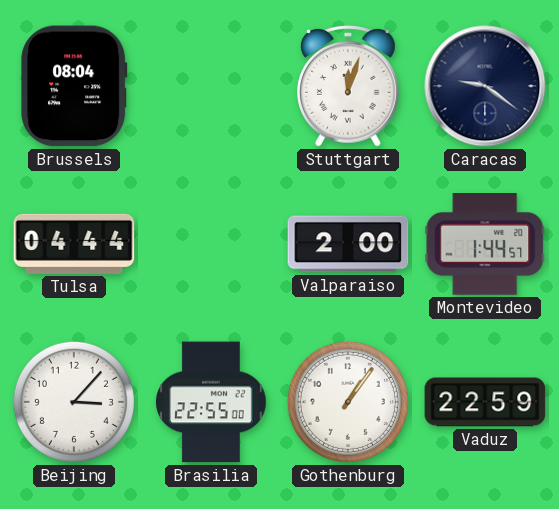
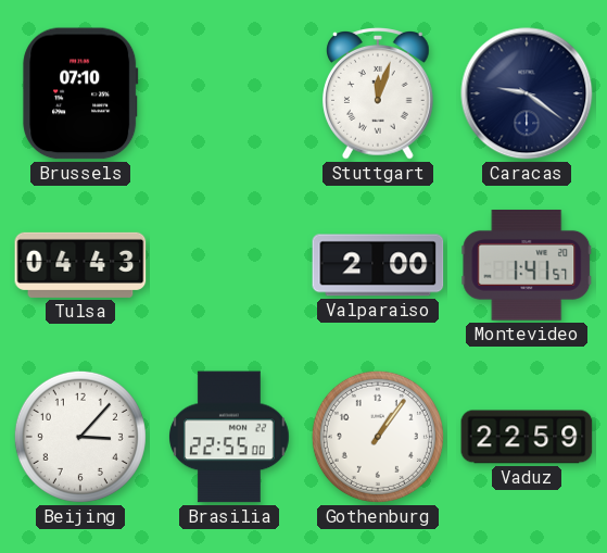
Brussels: 08:04 -> 07:10
Tulsa: 04:44 -> 04:43
Montevideo: 1:44 -> 1:41
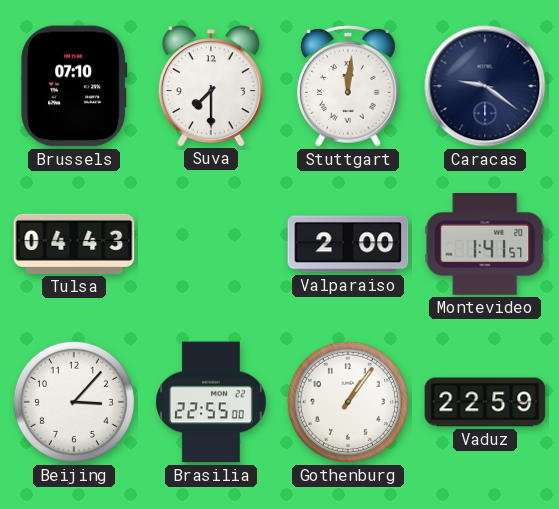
Suva: none -> 7:30
Stuttgart: 12:03 -> 12:01
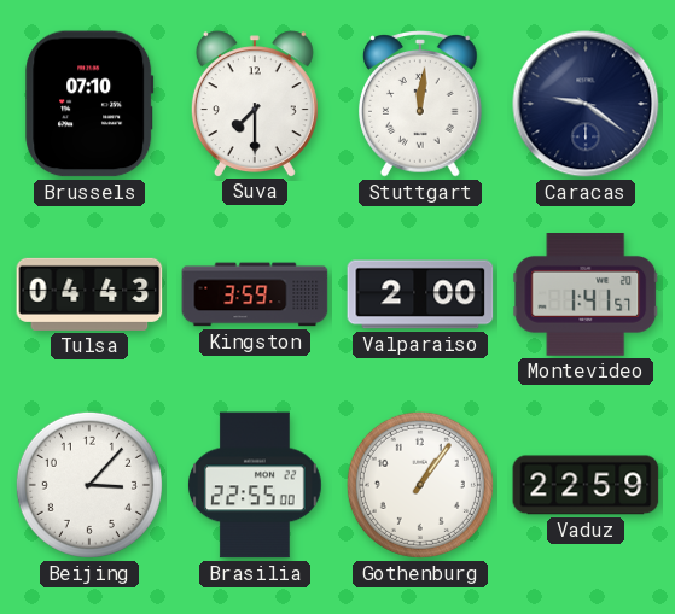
Kingston: none -> 3:59
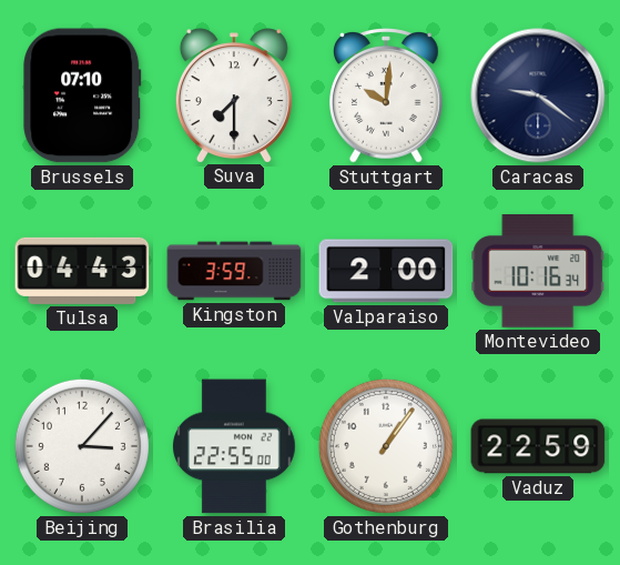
Stuttgart: 12:01 -> 10:01
Montevideo: 1:41 -> 10:16
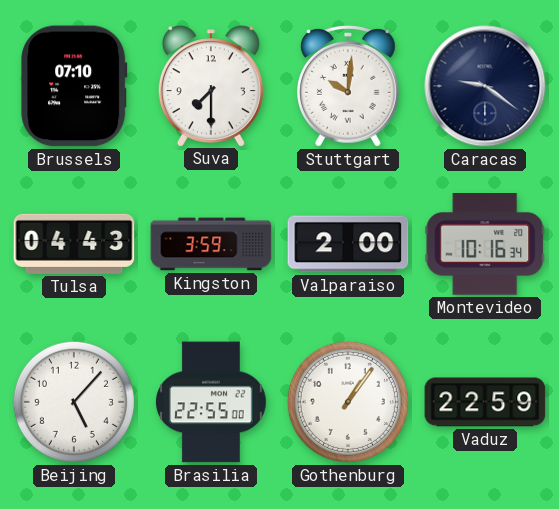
Beijing: 3:07 -> 5:07
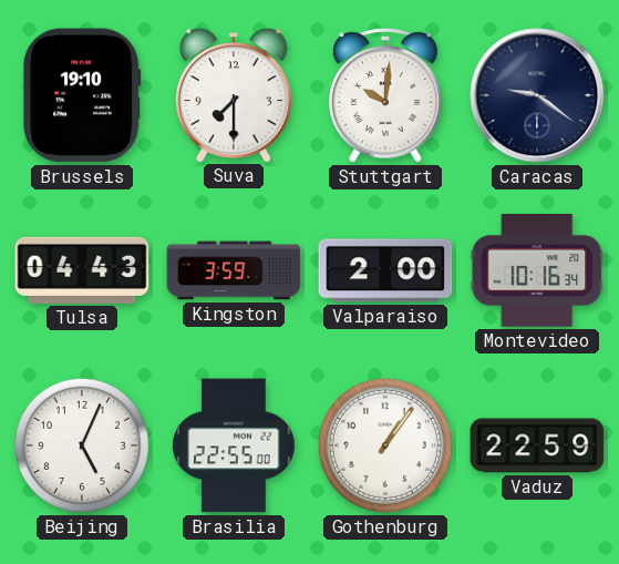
Brussels: 07:10 -> 19:10
Beijing: 5:07 -> 5:04
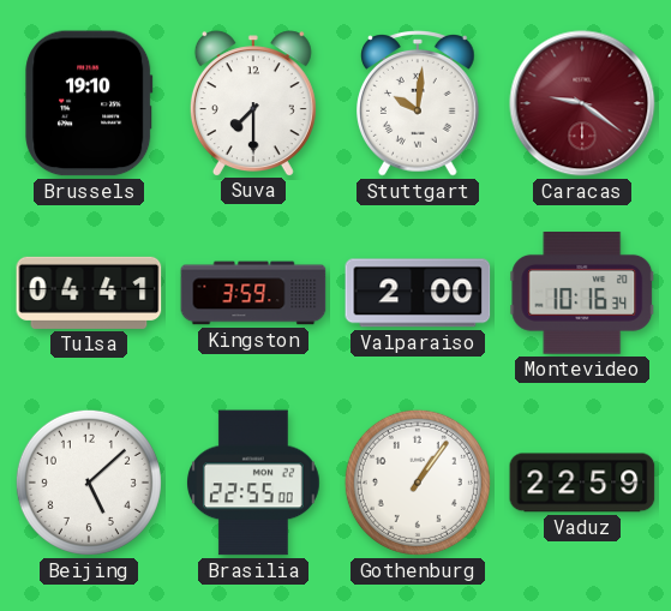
Caracas dial: navy -> burgundy
Tulsa: 04:43 -> 04:41
Beijing: 5:04 -> 5:08
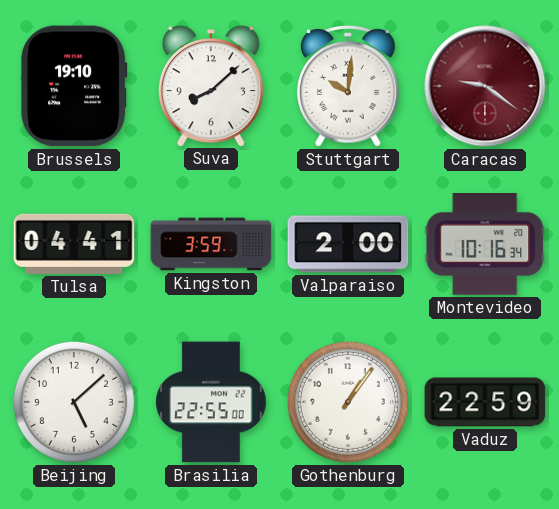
Suva: 7:30 -> 8:08
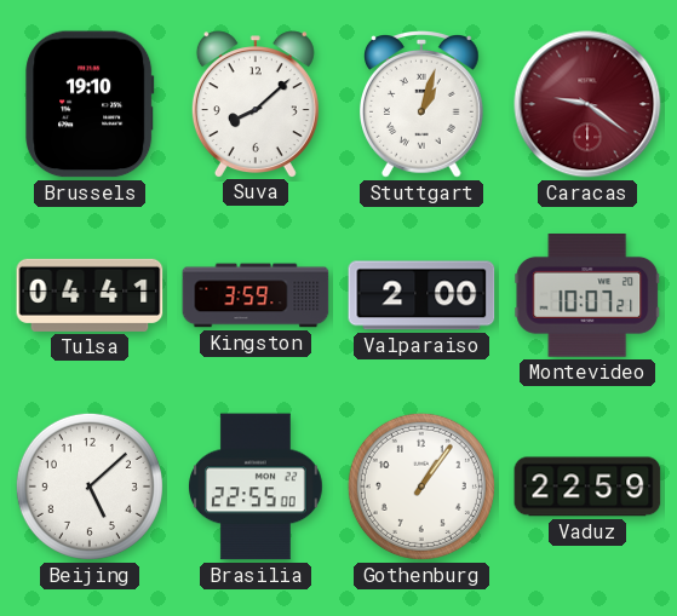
Stuttgart: 10:01 -> 1:03
Montevideo: 10:16 -> 10:07
